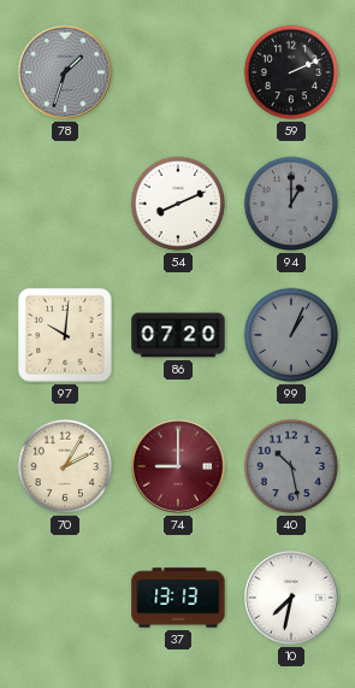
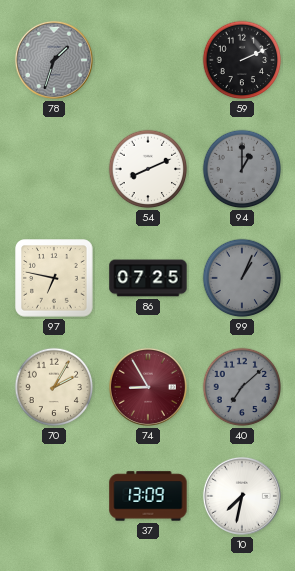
97: 10:01 -> 6:47
86: 07:20 -> 07:25
74: 9:00 -> 8:55
40: 10:28 -> 7:08
37: 13:13 -> 13:09
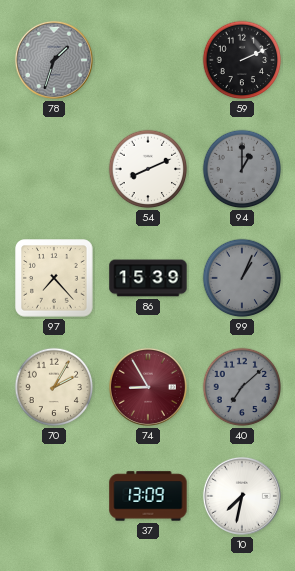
97: 6:47 -> 7:23
86: 07:25 -> 15:39
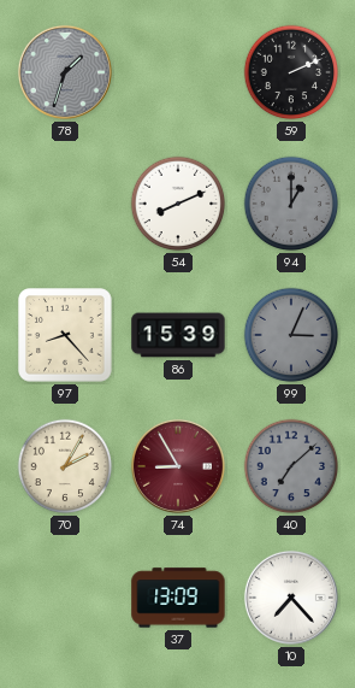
97: 7:23 -> 8:23
99: 1:04 -> 3:04
10: 7:32 -> 7:23
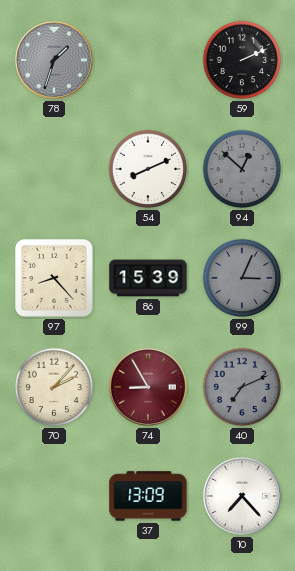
94: 1:00 -> 12:52
70: 2:05 -> 2:07
40: 7:08 -> 7:11
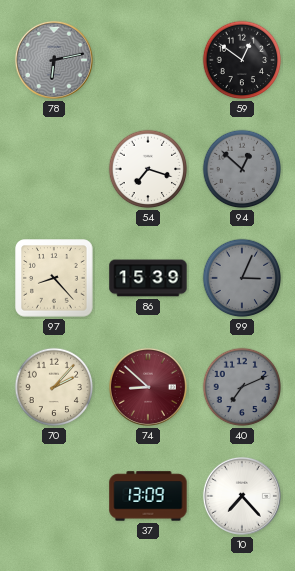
78: 1:33 -> 6:13
59: 2:11 -> 12:51
54: 8:11 -> 7:18
74: 8:55 -> 8:52
